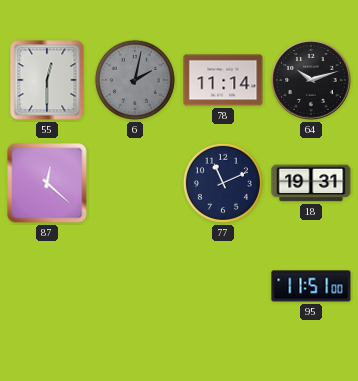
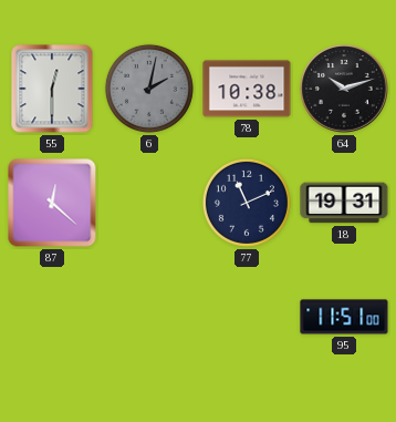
78: 11:14 -> 10:38
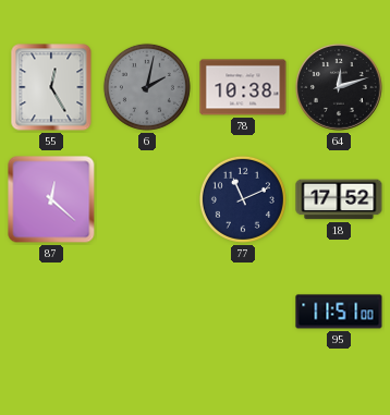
55: 12:30 -> 12:25
64: 10:12 -> 12:12
18: 19:31 -> 17:52
